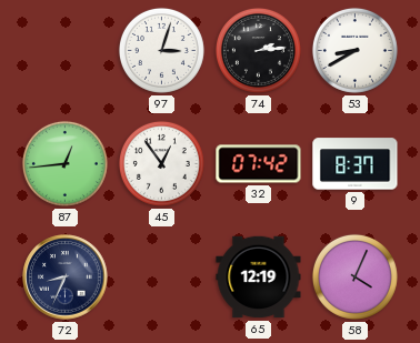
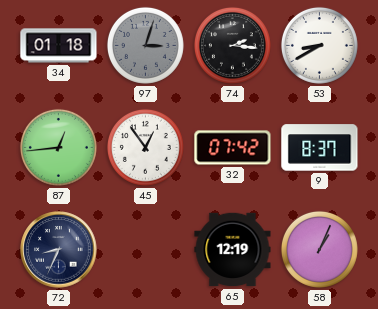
34: none -> 01:18
97 dial: white -> grey
74: 2:14 -> 2:16
58: 4:04 -> 1:04
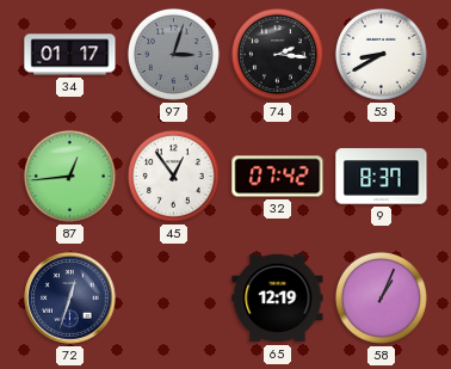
34: 01:18 -> 01:17
72: 8:34 -> 12:33
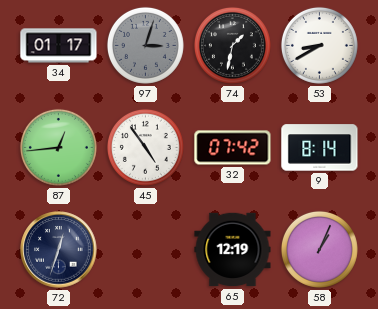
74: 2:16 -> 1:32
45: 12:54 -> 4:54
9: 8:37 -> 8:14
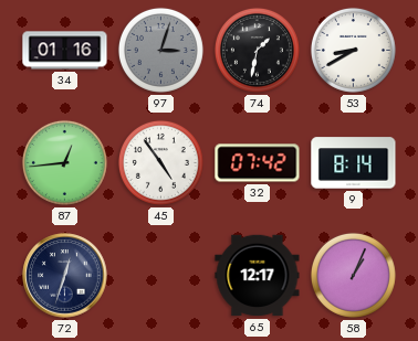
34: 01:17 -> 01:16
65: 12:19 -> 12:17
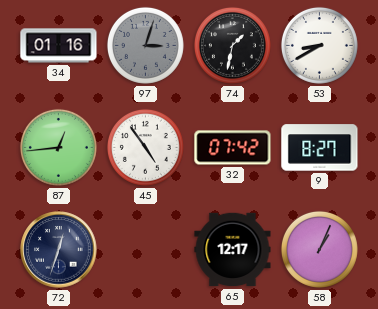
9: 8:14 -> 8:27
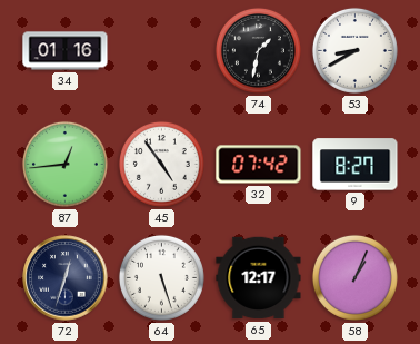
97: 3:03 -> none
64: none -> 5:27
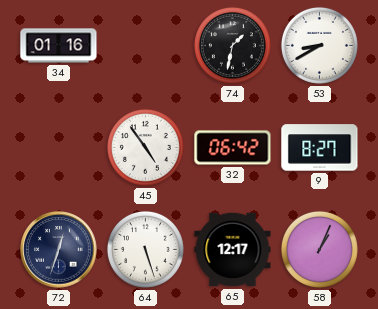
87: 12:44 -> none
32: 07:42 -> 06:42
